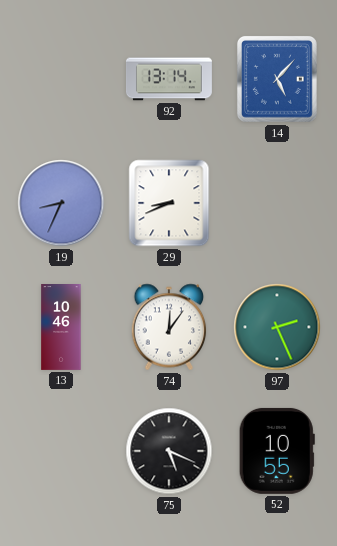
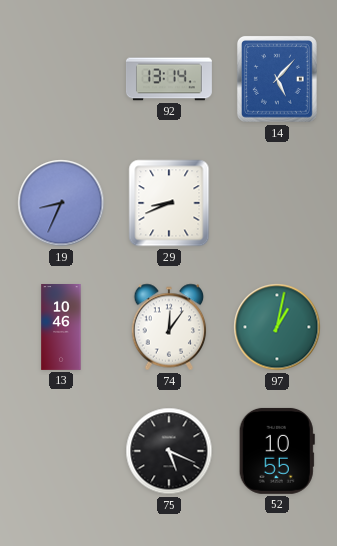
97: 2:26 -> 1:02
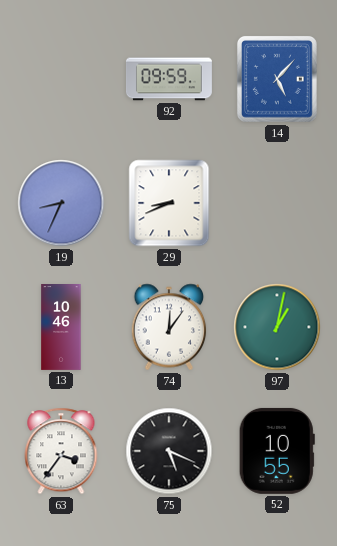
92: 13:14 -> 09:59
63: none -> 3:36
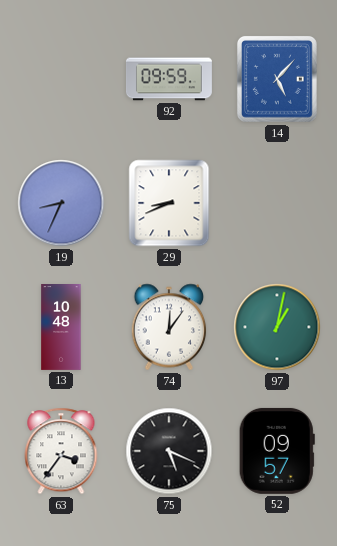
13: 10:46 -> 10:48
52: 10:55 -> 09:57
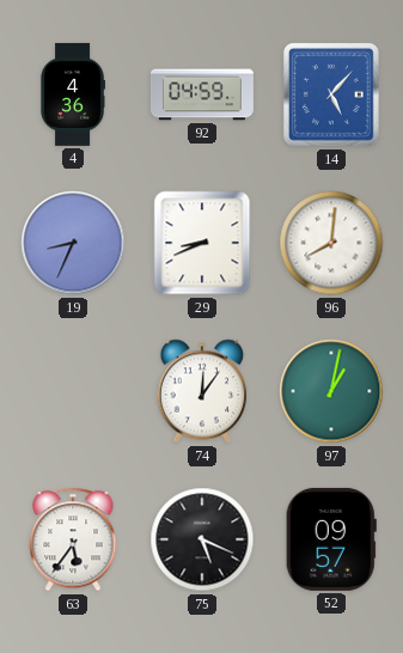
4: none -> 4:36
92: 09:59 -> 04:59
96: none -> 8:01
13: 10:48 -> none
63: 3:36 -> 5:36
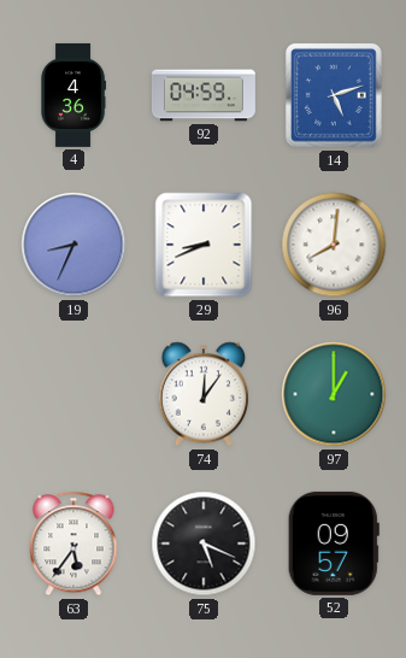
14: 5:07 -> 5:12
97: 1:02 -> 1:00
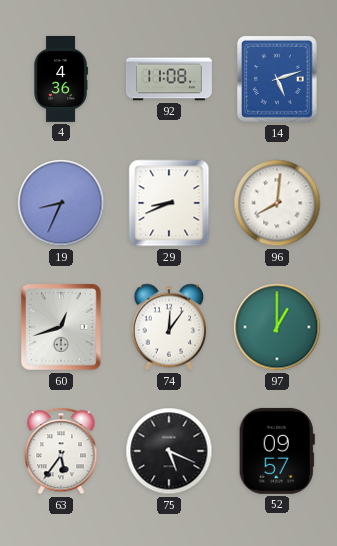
92: 04:59 -> 11:08
60: none -> 12:42
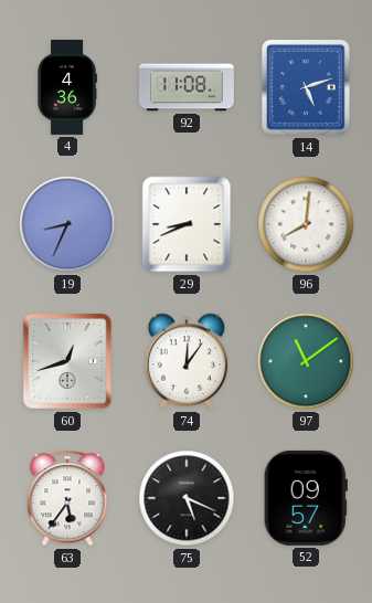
97: 1:00 -> 11:09
